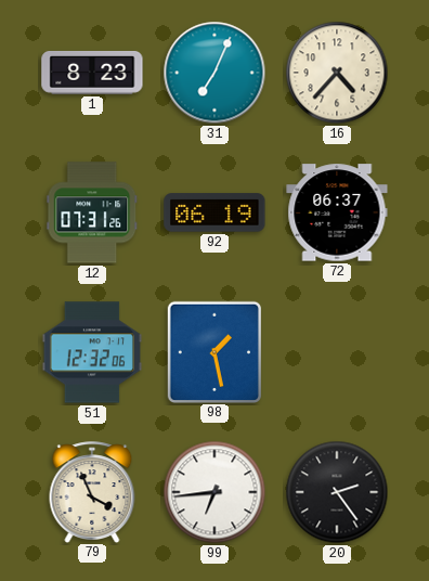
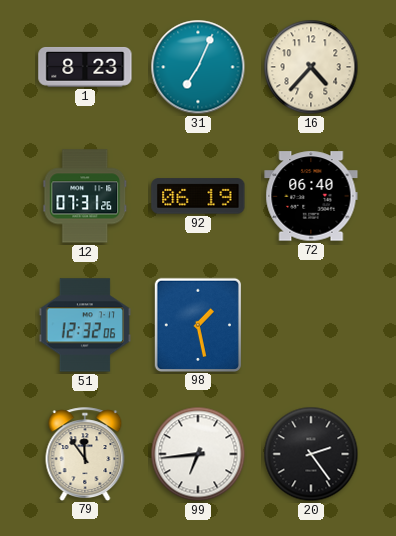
72: 06:37 -> 06:40
79: 3:56 -> 11:54
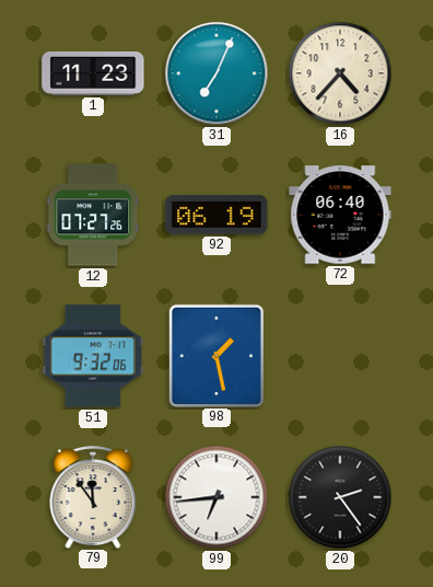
1: 8:23 -> 11:23
12: 07:31 -> 07:27
51: 12:32 -> 9:32
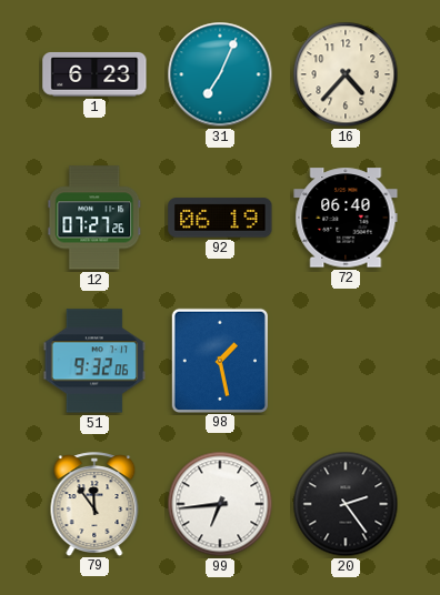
1: 11:23 -> 6:23
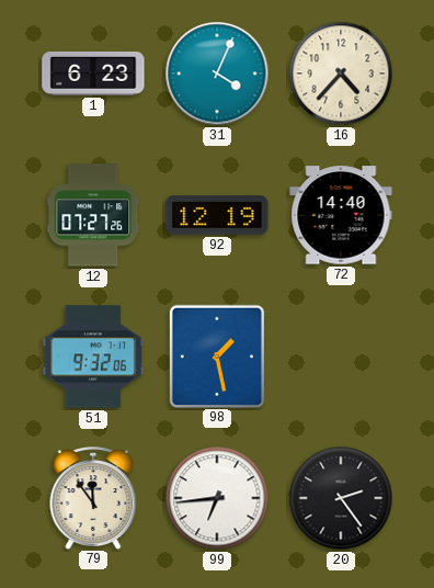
31: 7:04 -> 4:04
92: 06:19 -> 12:19
72: 06:40 -> 14:40
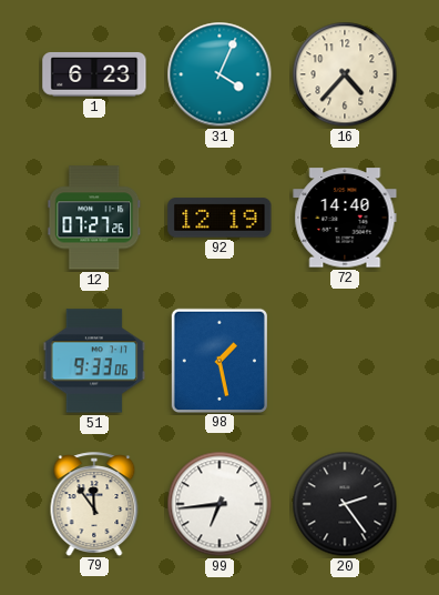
51: 9:32 -> 9:33
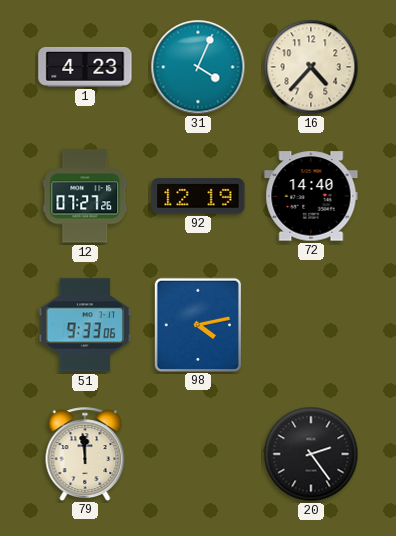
1: 6:23 -> 4:23
98: 1:28 -> 4:13
79: 11:54 -> 11:59
99: 6:44 -> none
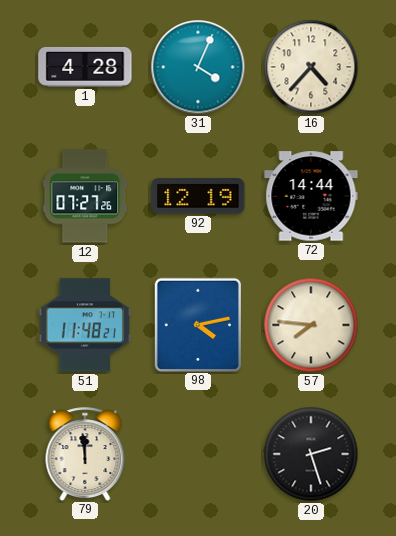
1: 4:23 -> 4:28
72: 14:40 -> 14:44
51: 9:33 -> 11:48
57: none -> 7:46
20: 2:24 -> 2:27
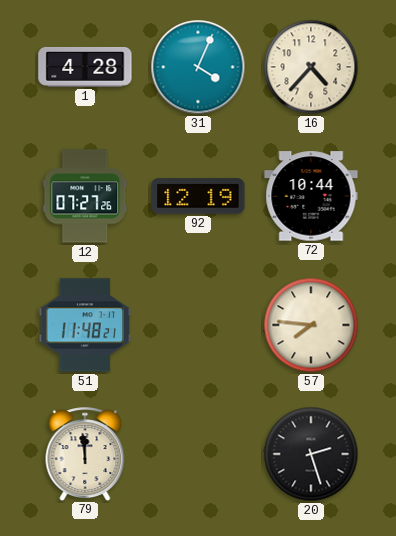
72: 14:44 -> 10:44
98: 4:13 -> none
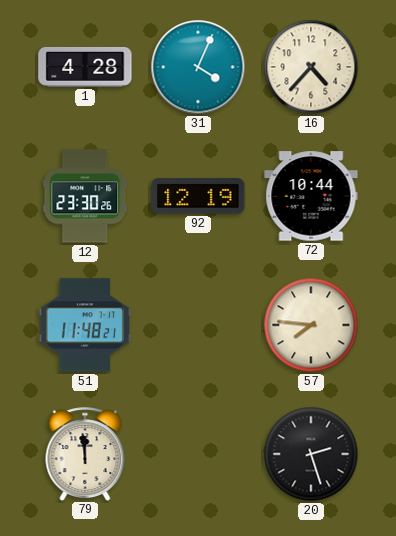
12: 07:27 -> 23:30
